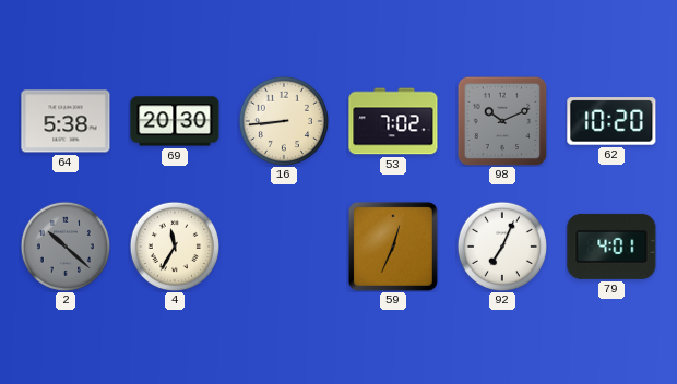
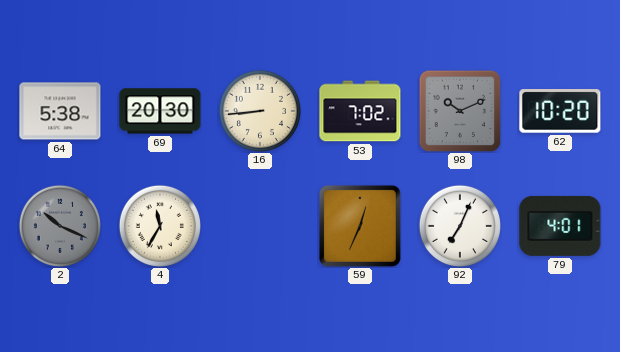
2: 10:22 -> 10:19
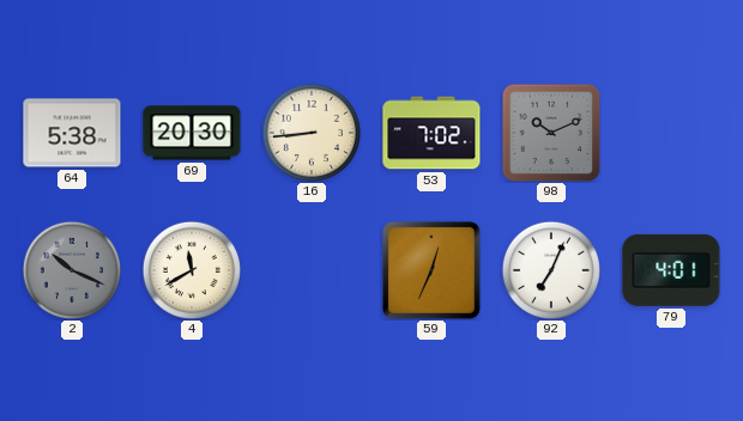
62: 10:20 -> none
4: 11:35 -> 11:40
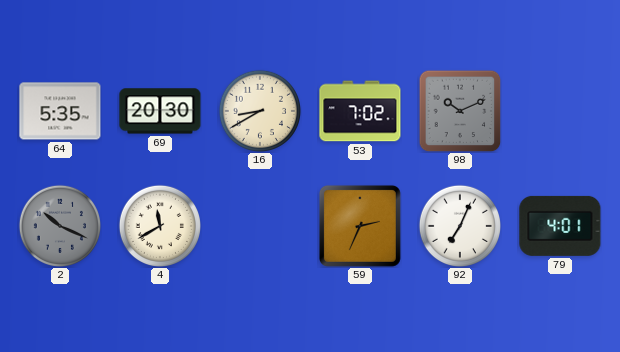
64: 5:38 -> 5:35
16: 8:44 -> 8:40
59: 12:34 -> 2:34
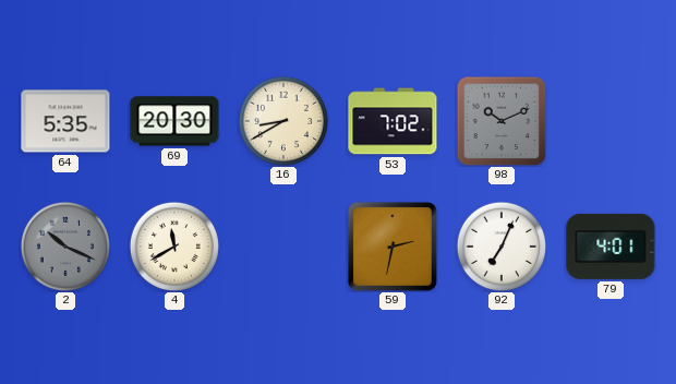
59: 2:34 -> 2:32
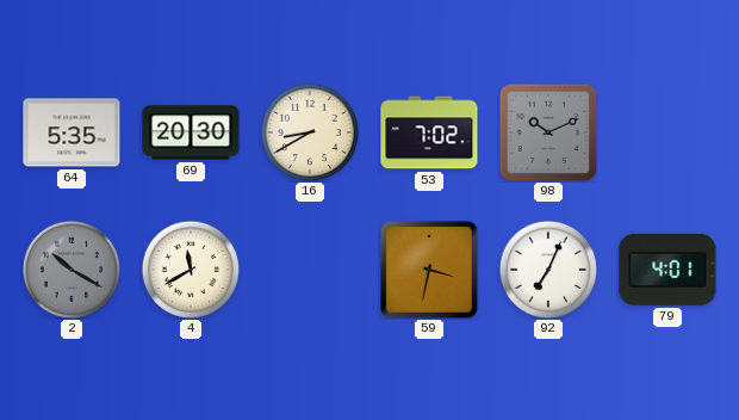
2: 10:19 -> 10:20
59: 2:32 -> 3:32
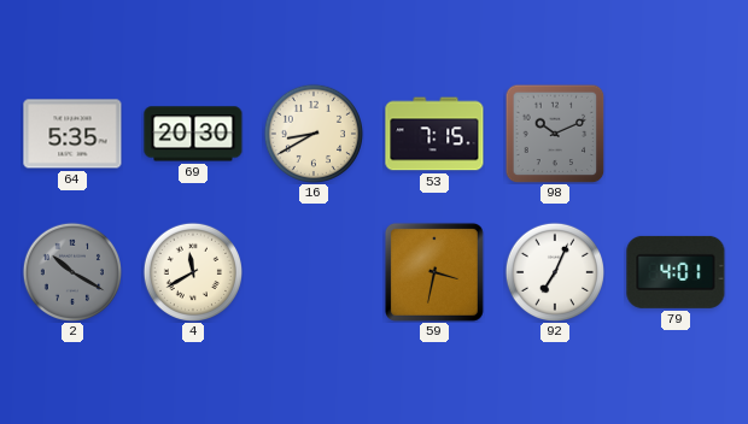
53: 7:02 -> 7:15
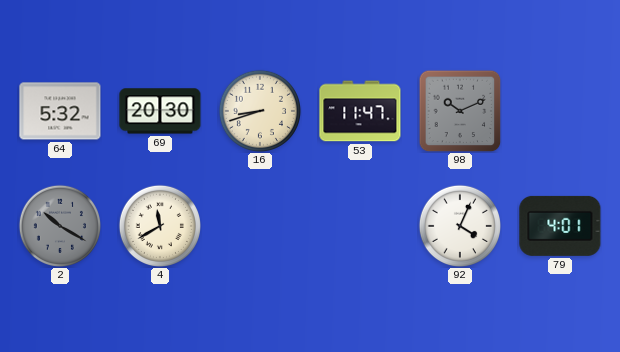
64: 5:35 -> 5:32
16: 8:40 -> 8:42
53: 7:15 -> 11:47
59: 3:32 -> none
92: 7:04 -> 4:04
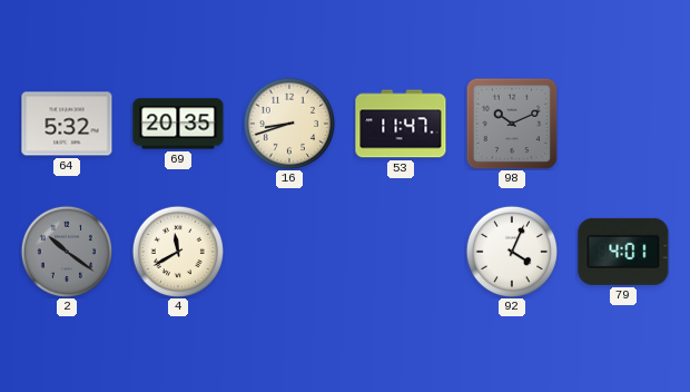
69: 20:30 -> 20:35
2: 10:20 -> 10:21
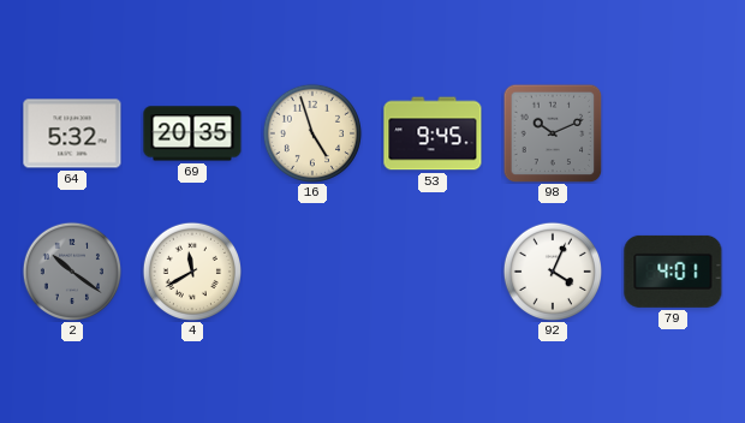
16: 8:42 -> 4:57
53: 11:47 -> 9:45
